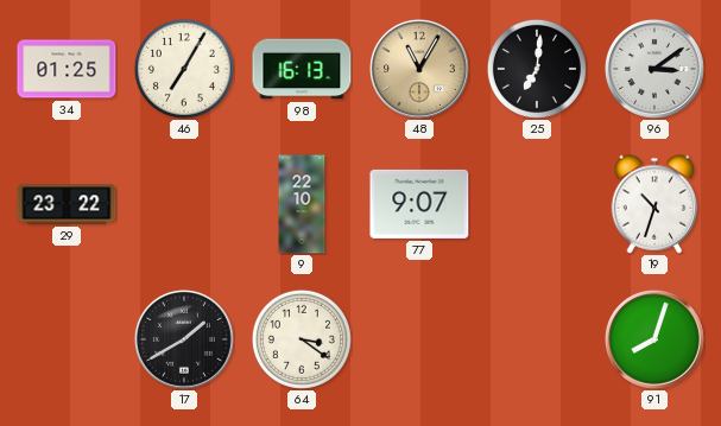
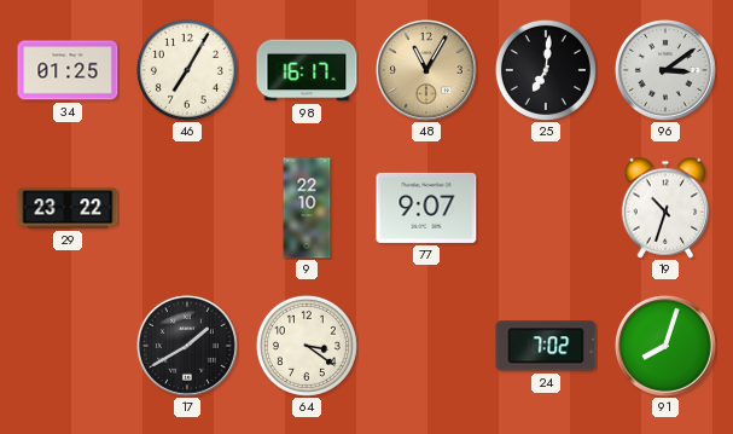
98: 16:13 -> 16:17
24: none -> 7:02
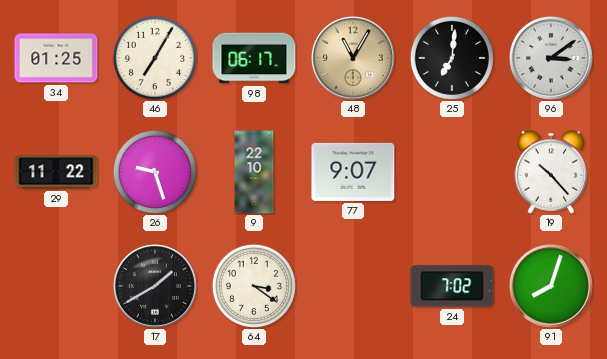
98: 16:17 -> 06:17
29: 23:22 -> 11:22
26: none -> 9:27
19: 10:33 -> 10:23
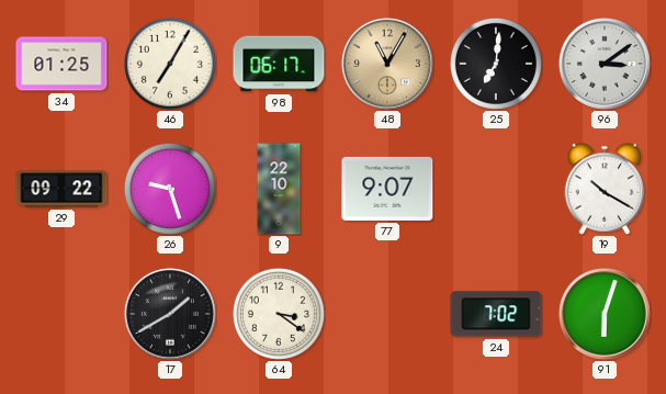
29: 11:22 -> 09:22
19: 10:23 -> 10:20
91: 8:03 -> 6:03
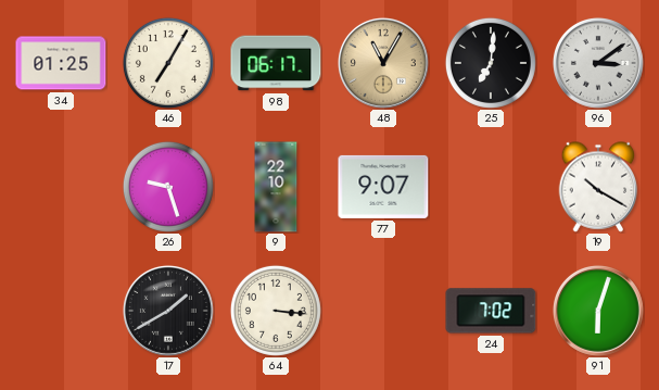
29: 09:22 -> none
64: 3:21 -> 3:16
